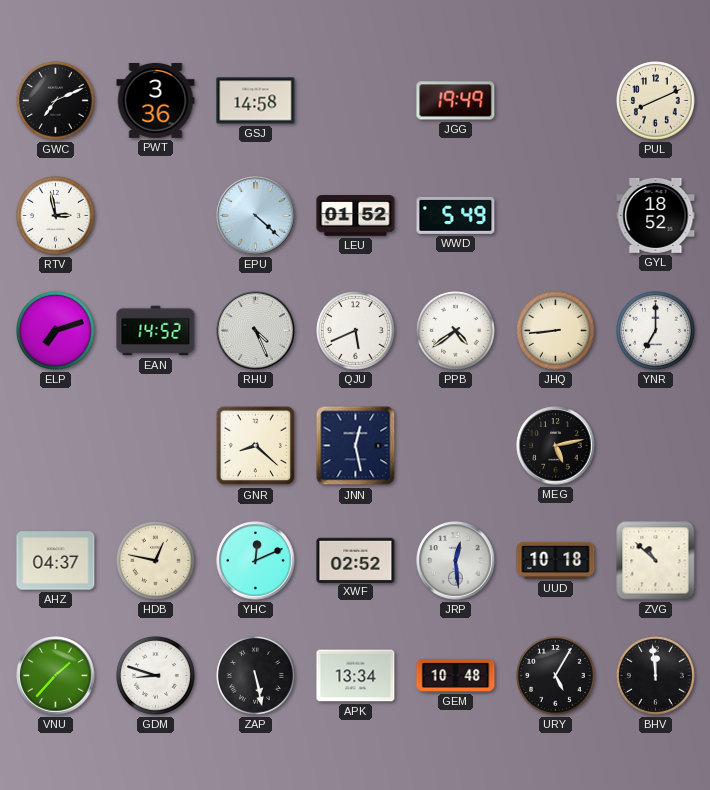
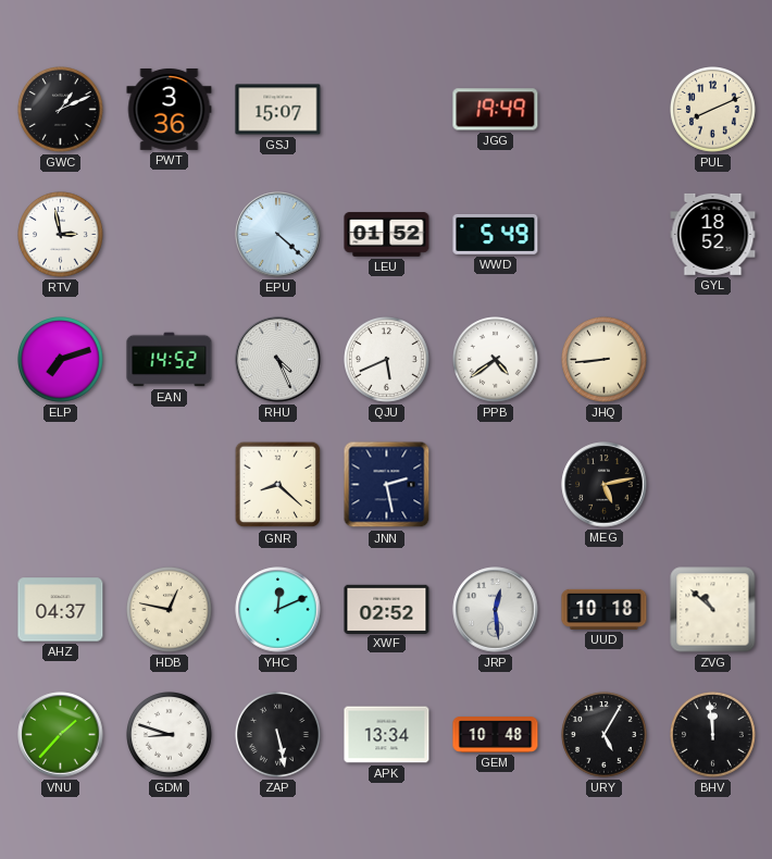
GWC: 7:11 -> 1:11
GSJ: 14:58 -> 15:07
YNR: 7:00 -> none
JNN: 12:28 -> 2:28
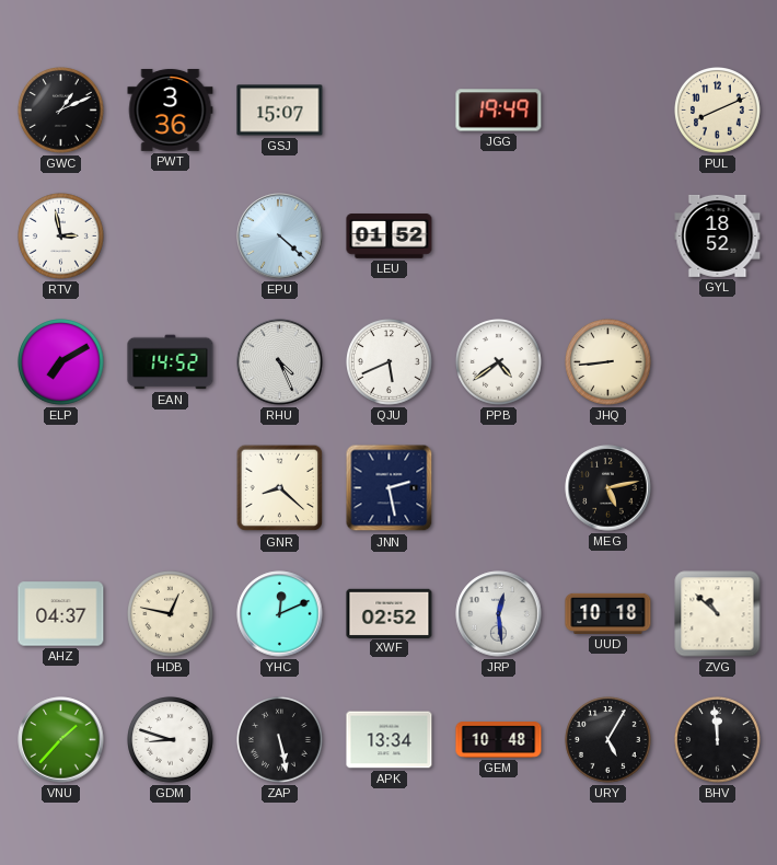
WWD: 5:49 -> none
ELP: 7:12 -> 7:10
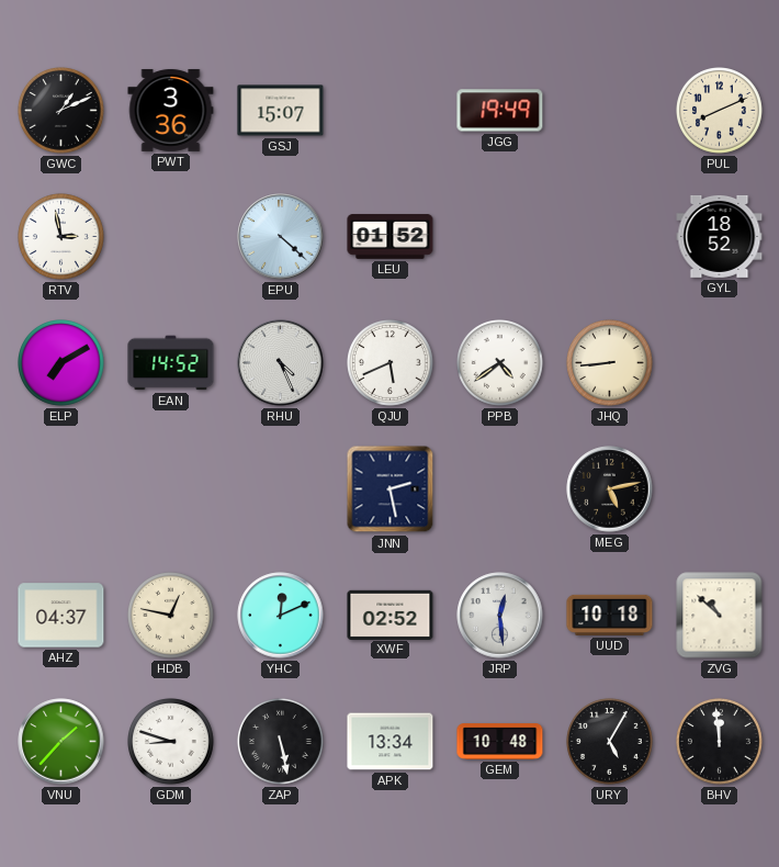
GNR: 8:22 -> none
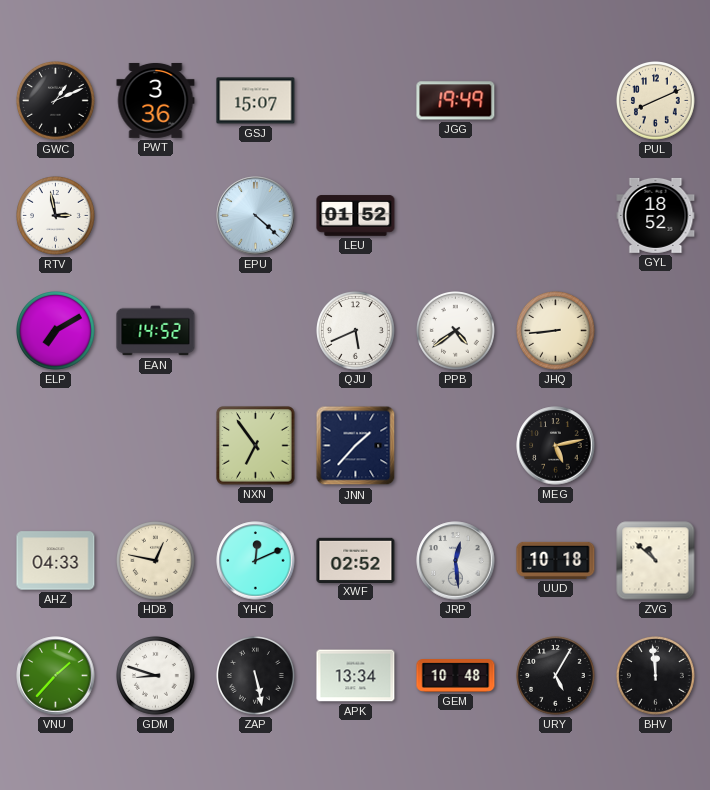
RHU: 4:26 -> none
NXN: none -> 6:54
JNN: 2:28 -> 1:37
AHZ: 04:37 -> 04:33
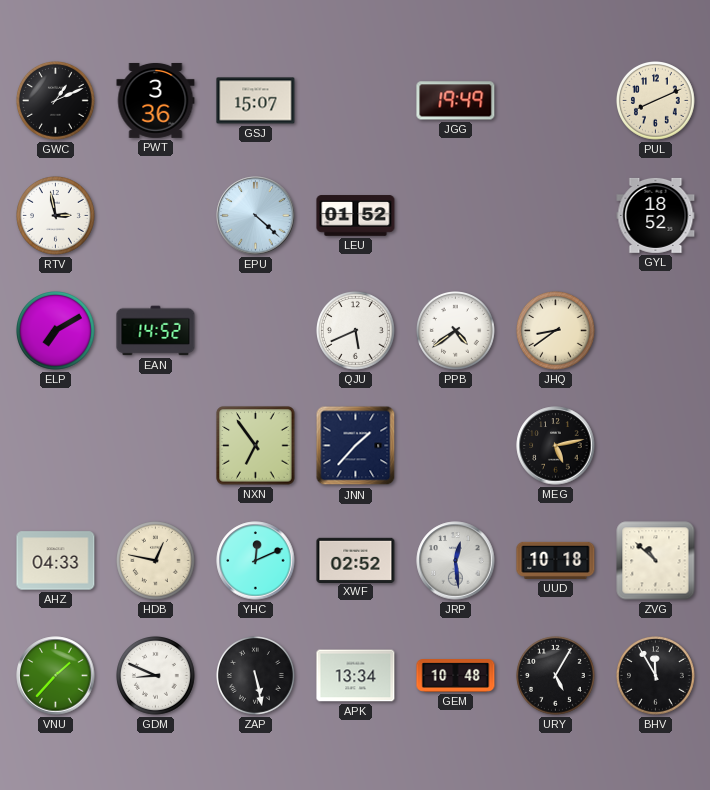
JHQ: 8:44 -> 8:39
GDM: 8:48 -> 8:49
BHV: 11:59 -> 11:55
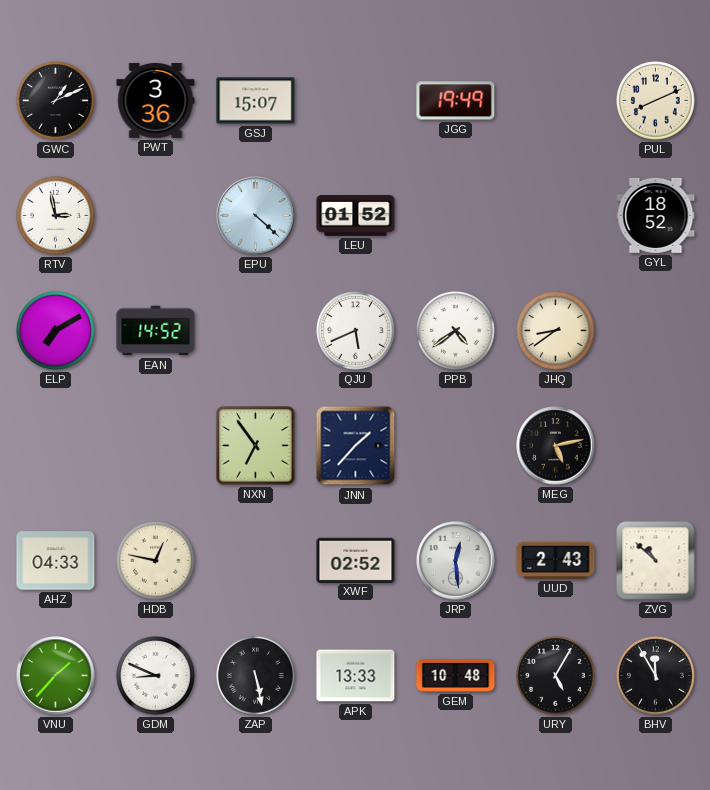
YHC: 12:11 -> none
UUD: 10:18 -> 2:43
APK: 13:34 -> 13:33
